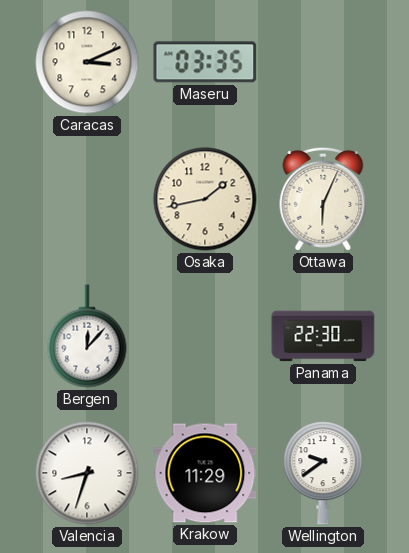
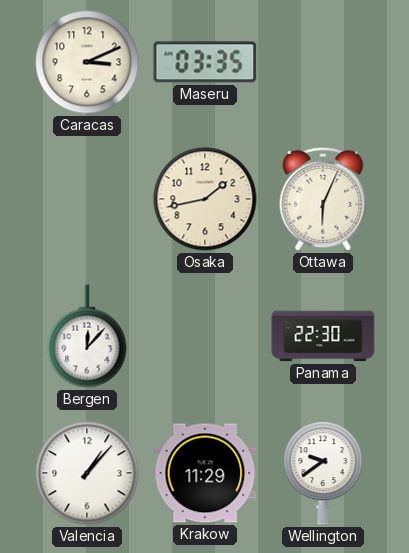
Valencia: 8:33 -> 1:07
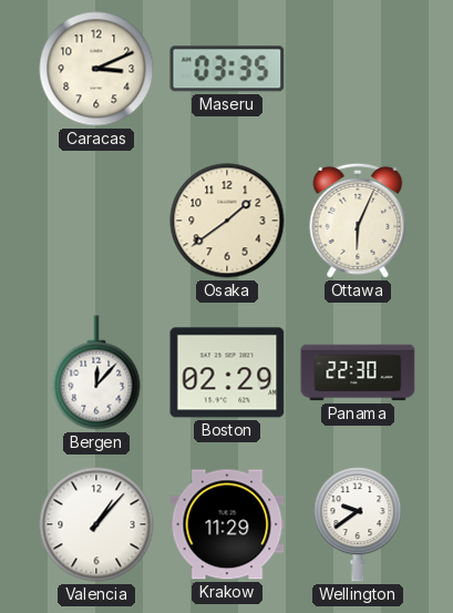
Osaka: 1:43 -> 1:39
Boston: none -> 02:29
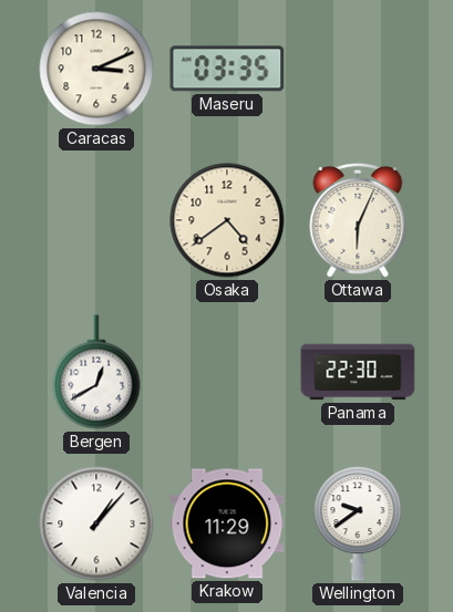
Osaka: 1:39 -> 4:39
Bergen: 12:07 -> 12:40
Boston: 02:29 -> none
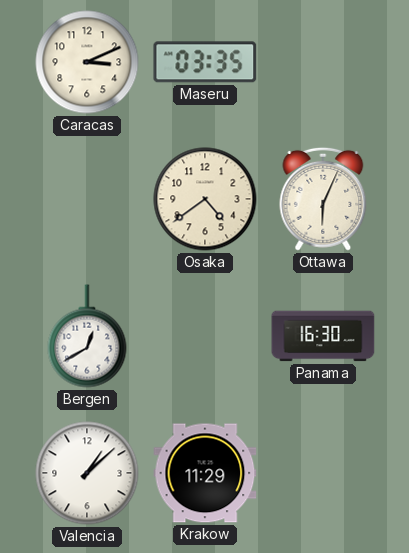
Panama: 22:30 -> 16:30
Valencia: 1:07 -> 1:08
Wellington: 9:39 -> none
